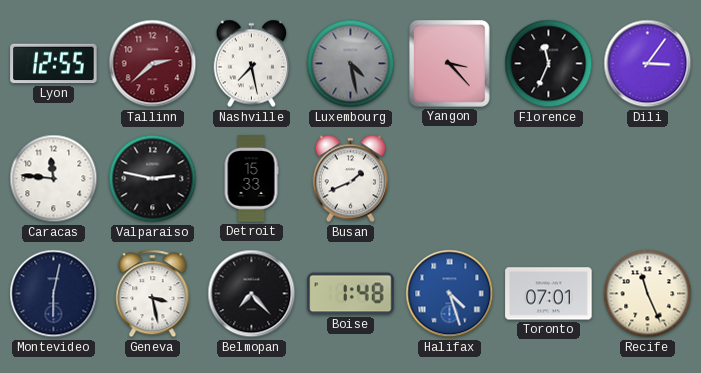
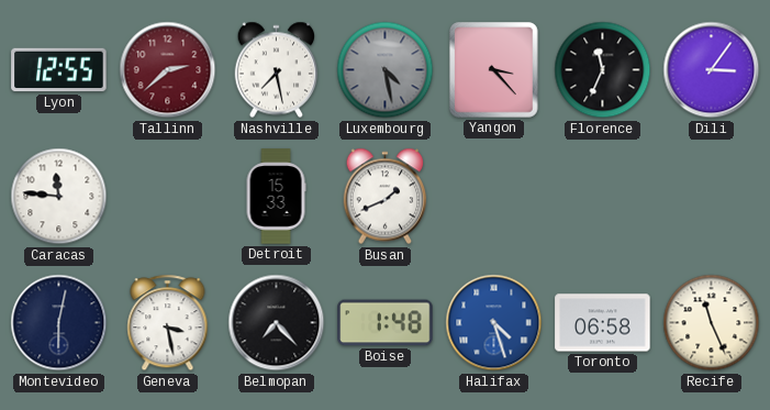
Valparaiso: 2:47 -> none
Toronto: 07:01 -> 06:58
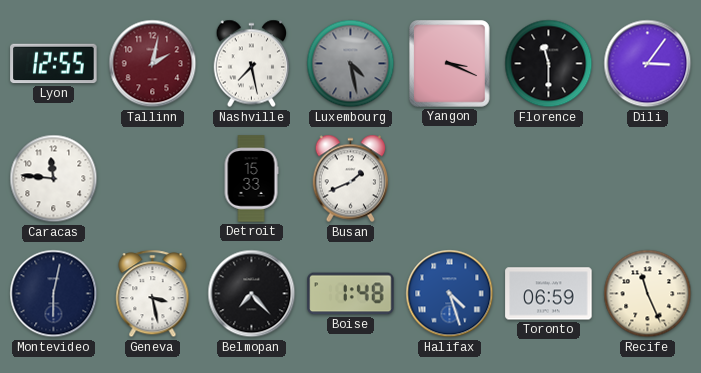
Tallinn: 2:38 -> 2:02
Yangon: 3:23 -> 3:19
Florence: 11:34 -> 11:30
Toronto: 06:58 -> 06:59
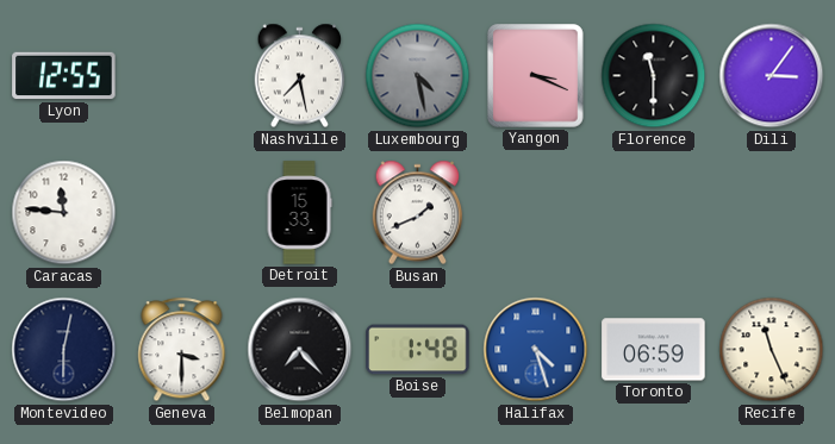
Tallinn: 2:02 -> none
Geneva: 3:28 -> 3:30
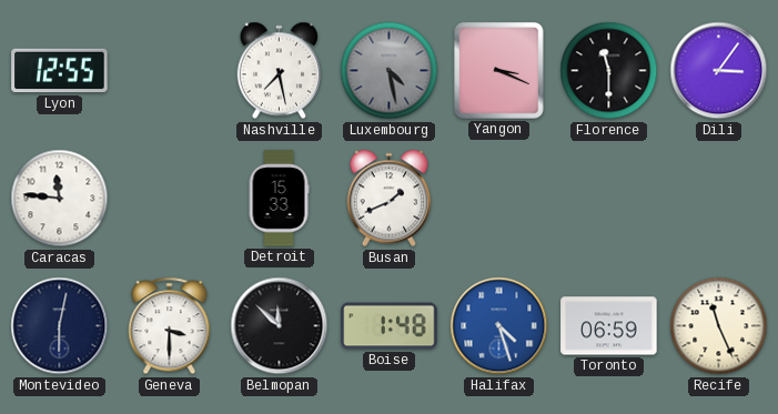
Belmopan: 7:23 -> 11:52
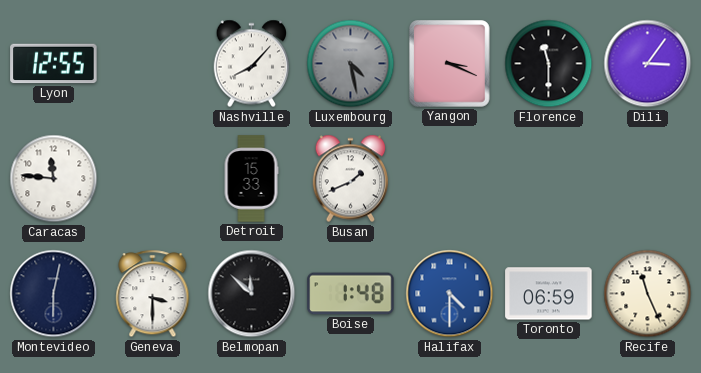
Nashville: 7:28 -> 8:07
Halifax: 4:27 -> 4:30
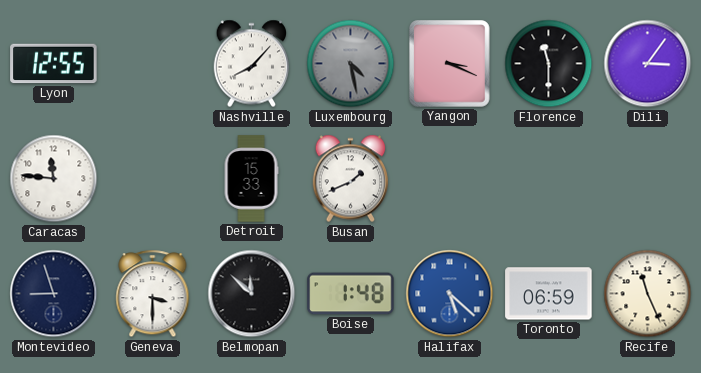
Montevideo: 6:02 -> 8:57
Halifax: 4:30 -> 5:22
